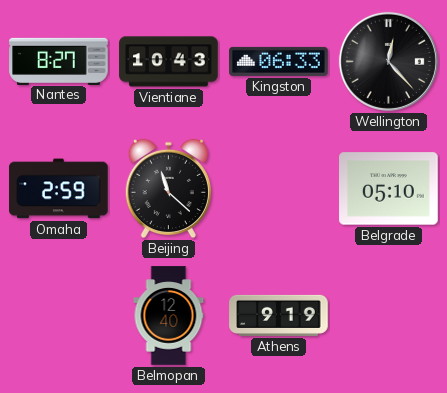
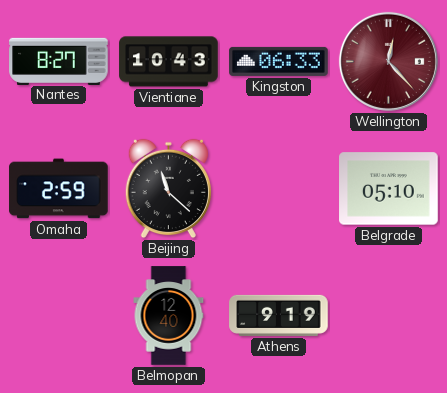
Wellington dial: black -> burgundy
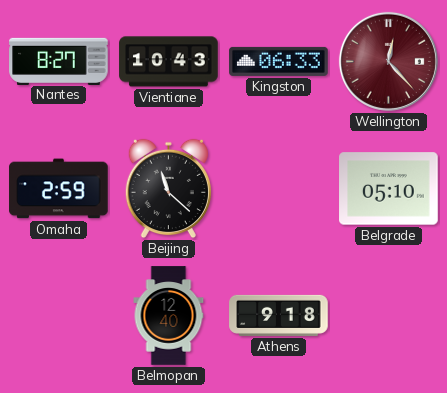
Athens: 9:19 -> 9:18
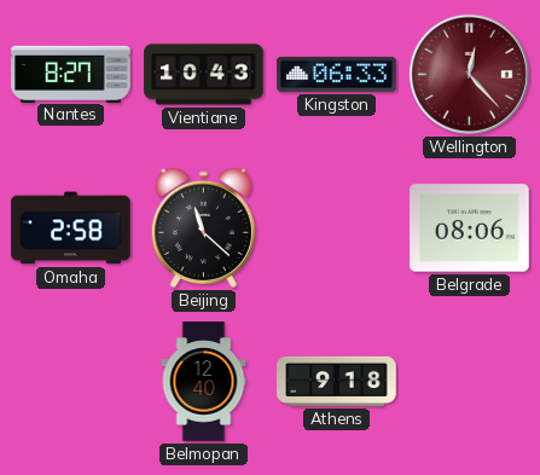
Omaha: 2:59 -> 2:58
Belgrade: 05:10 -> 08:06
